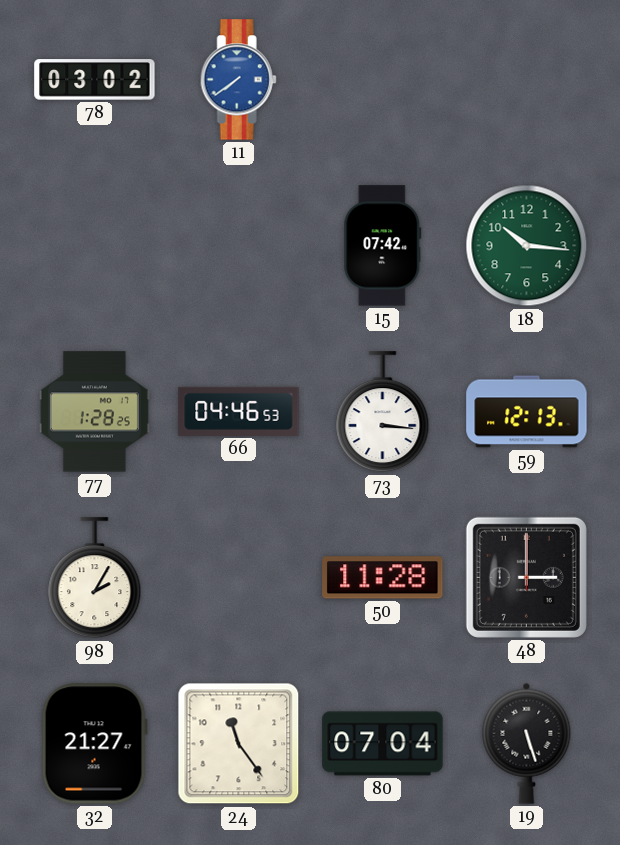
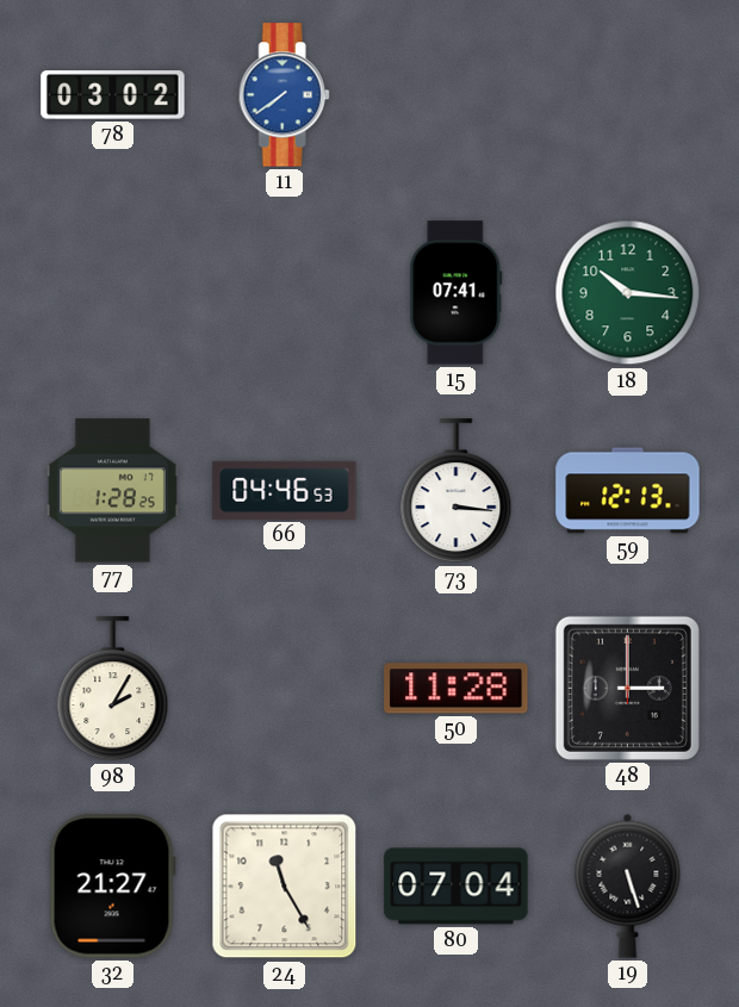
15: 07:42 -> 07:41
24: 11:24 -> 11:25
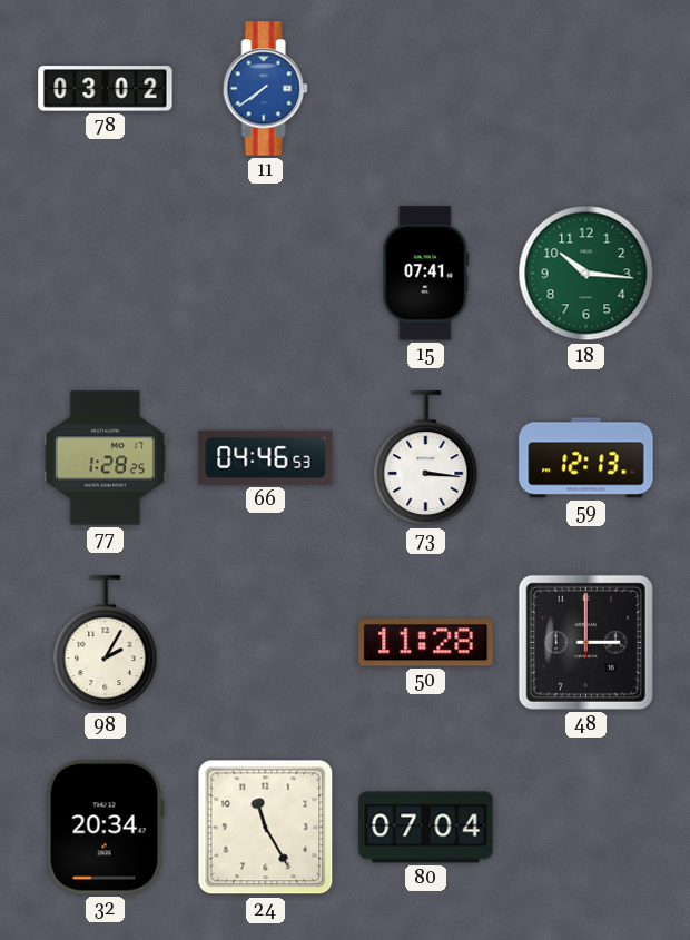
32: 21:27 -> 20:34
19: 5:27 -> none
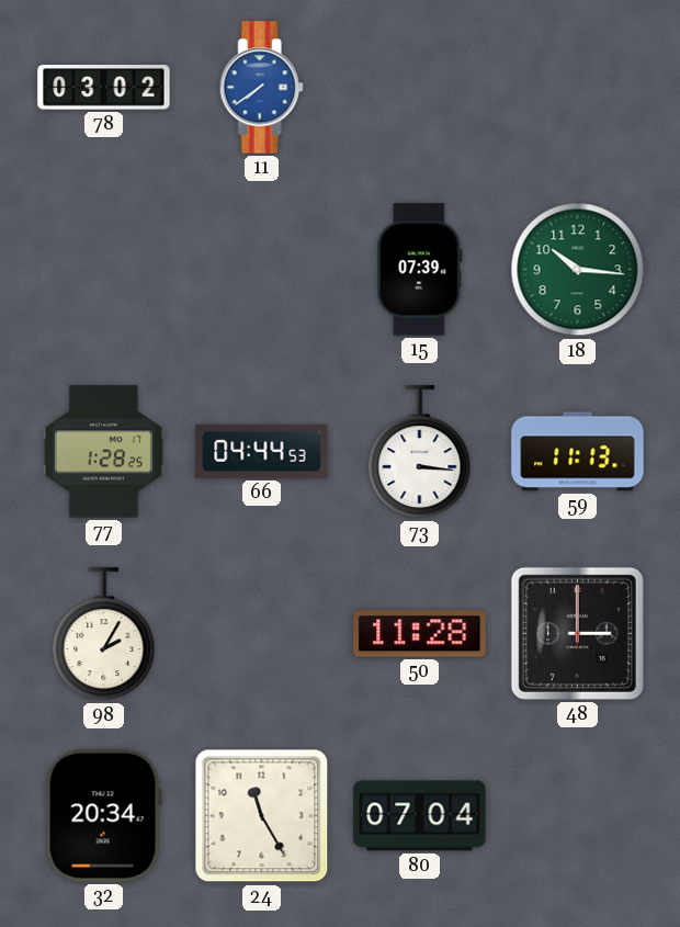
15: 07:41 -> 07:39
66: 04:46 -> 04:44
59: 12:13 -> 11:13
